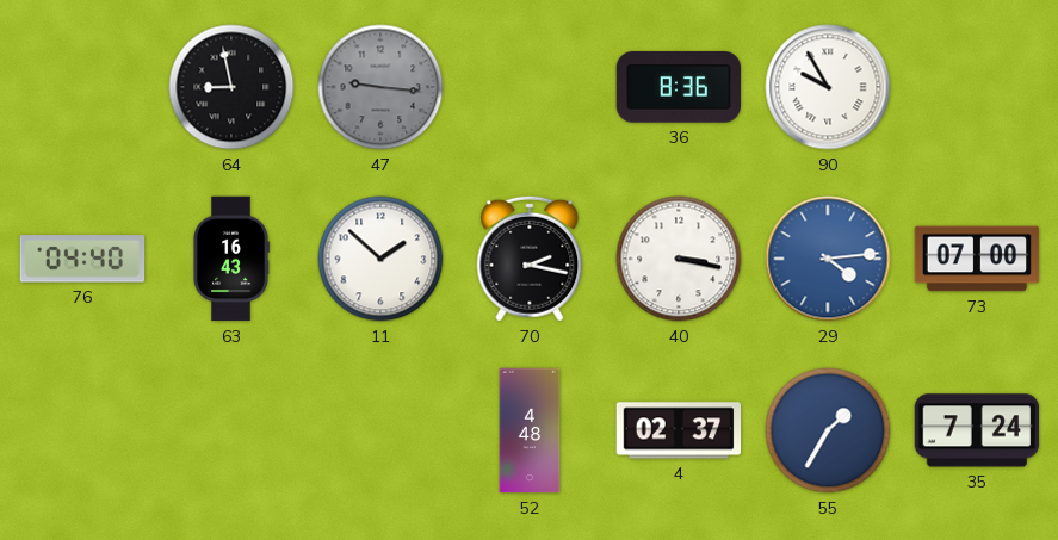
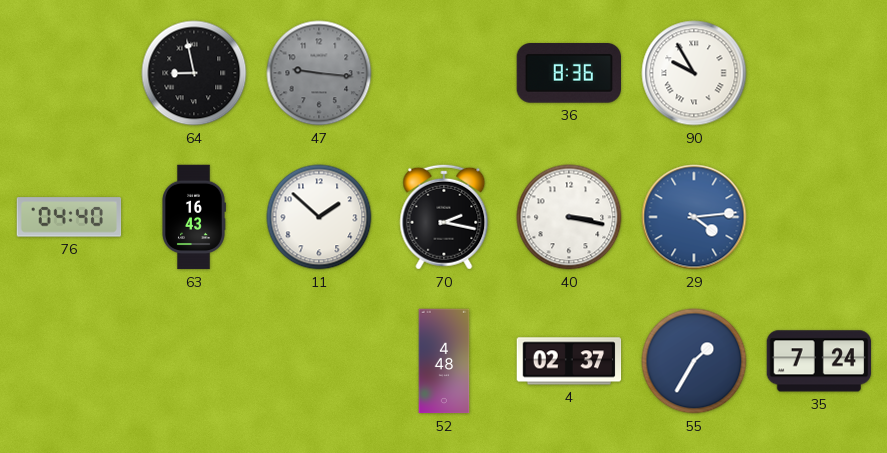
73: 07:00 -> none
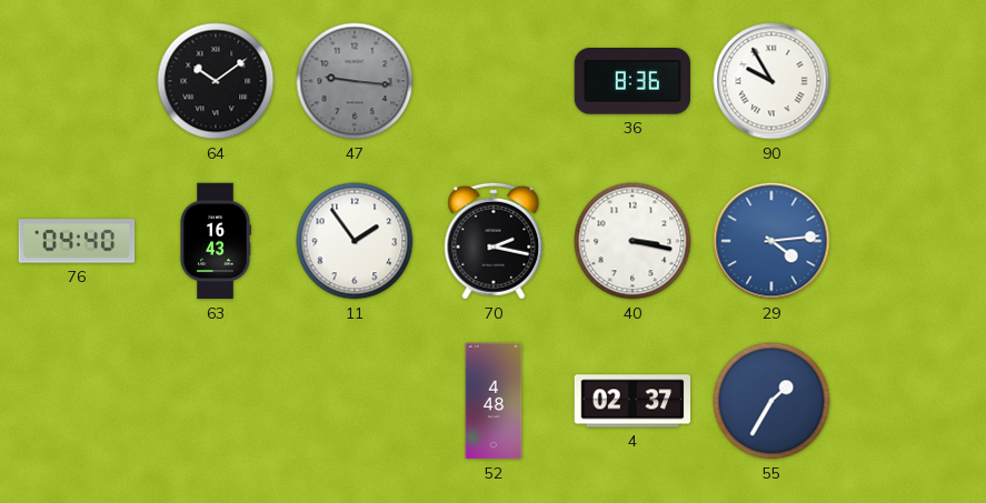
64: 8:58 -> 10:09
11: 1:52 -> 1:54
35: 7:24 -> none
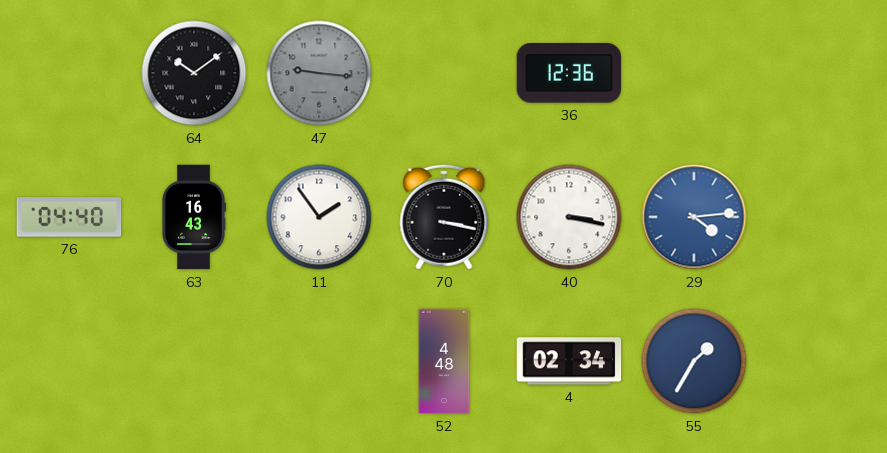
36: 8:36 -> 12:36
90: 9:55 -> none
70: 2:17 -> 3:17
4: 02:37 -> 02:34
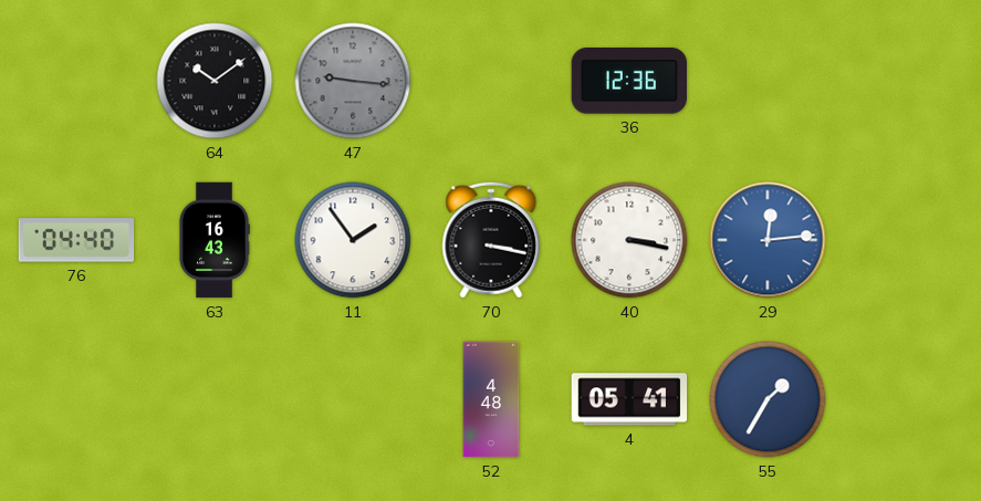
29: 4:14 -> 12:14
4: 02:34 -> 05:41
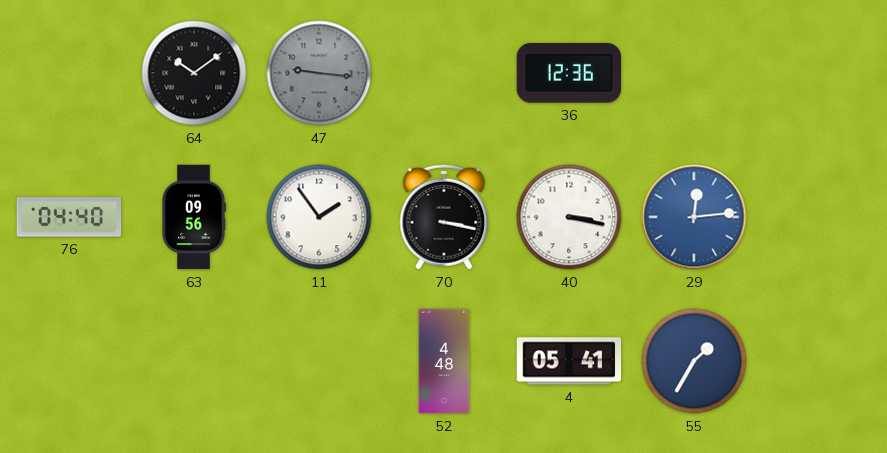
63: 16:43 -> 09:56
